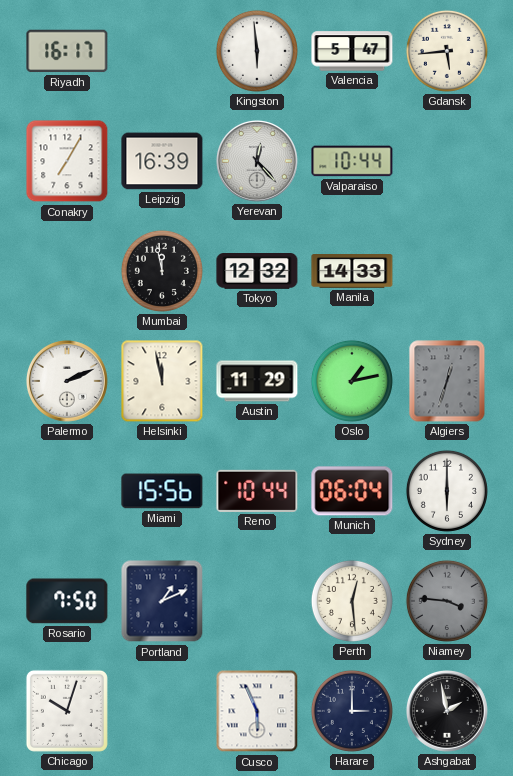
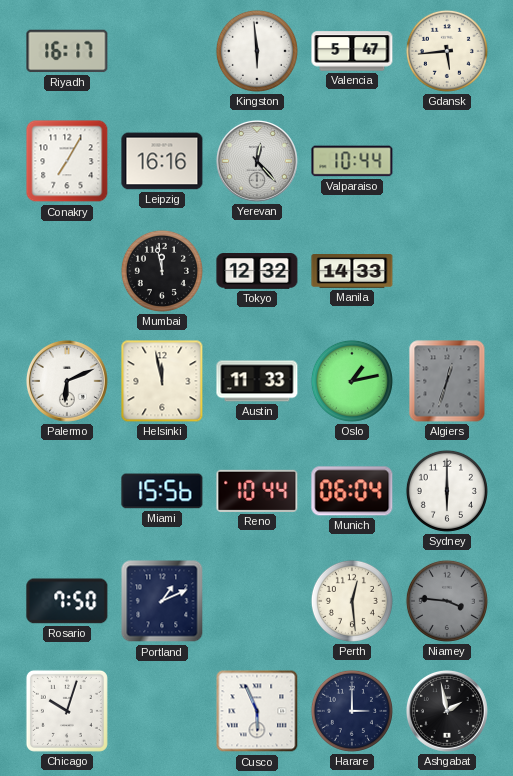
Leipzig: 16:39 -> 16:16
Palermo: 2:11 -> 6:11
Austin: 11:29 -> 11:33
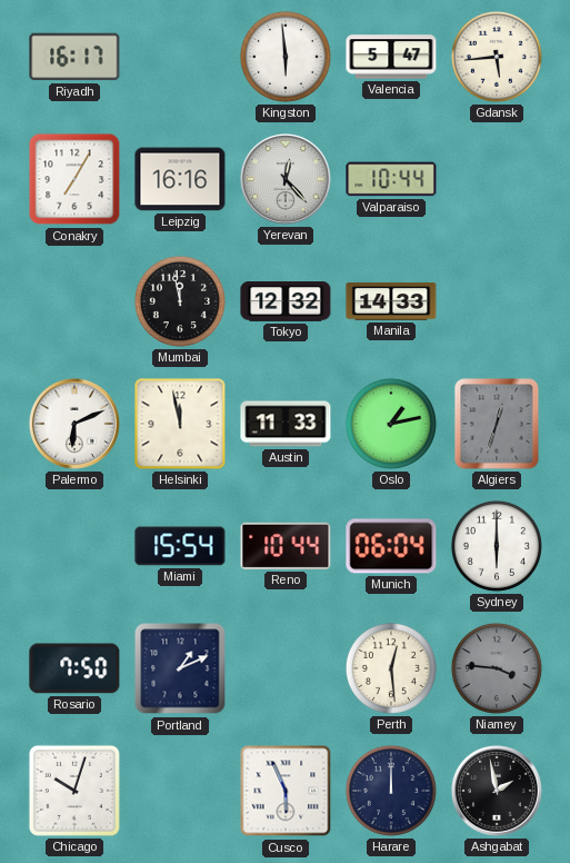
Miami: 15:56 -> 15:54
Harare: 3:00 -> 12:00
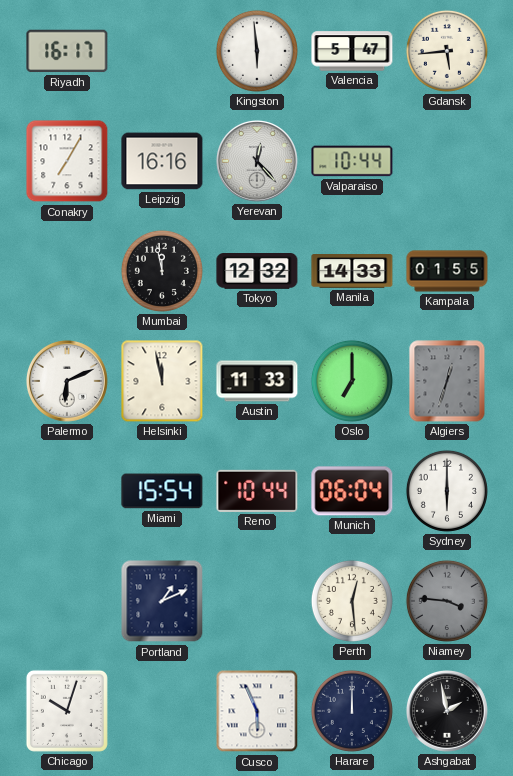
Kampala: none -> 01:55
Oslo: 1:13 -> 7:00
Rosario: 7:50 -> none
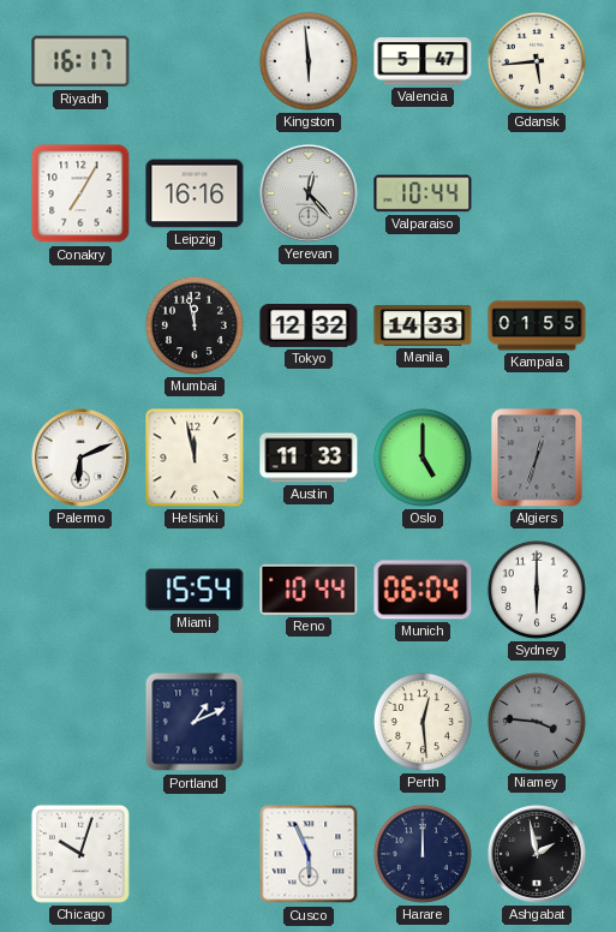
Oslo: 7:00 -> 5:00
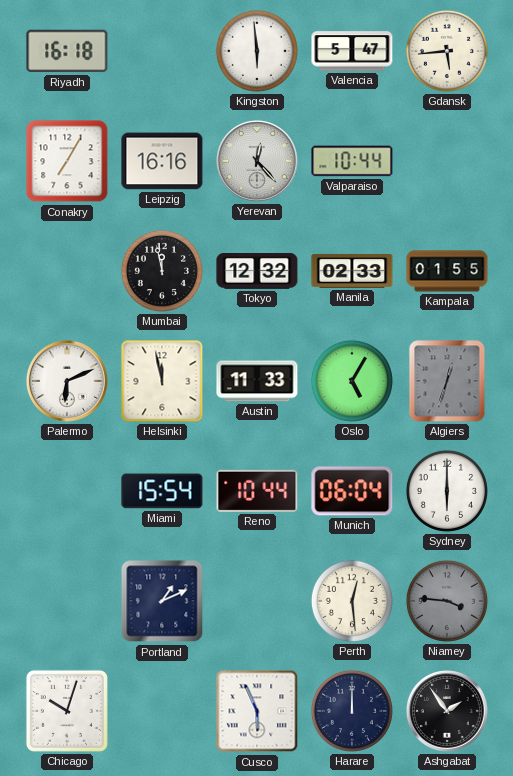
Riyadh: 16:17 -> 16:18
Manila: 14:33 -> 02:33
Oslo: 5:00 -> 5:05
Ashgabat: 1:58 -> 1:54
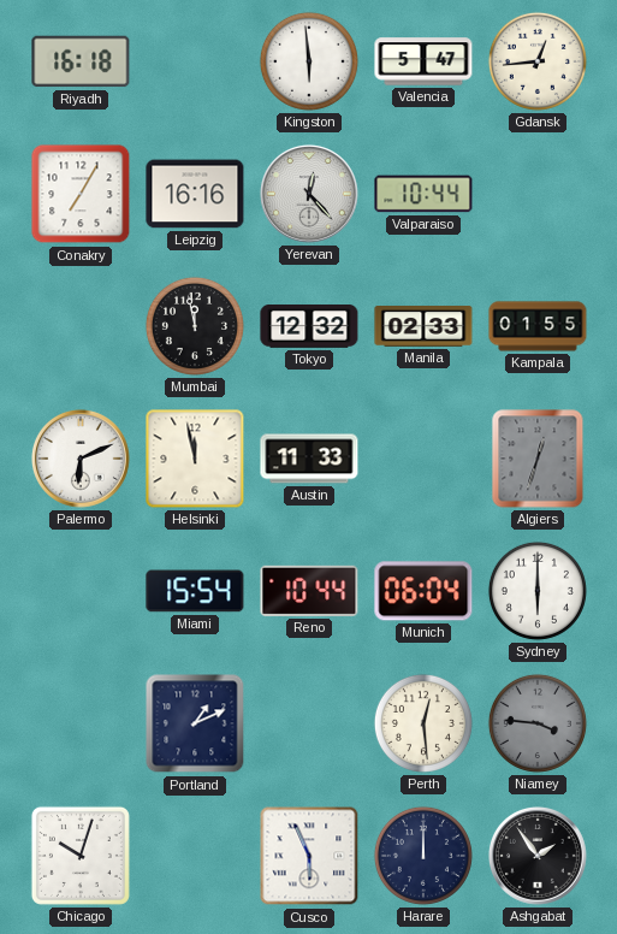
Gdansk: 5:44 -> 12:44
Oslo: 5:05 -> none
